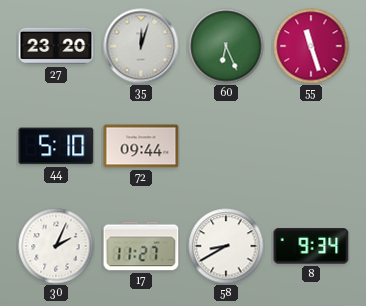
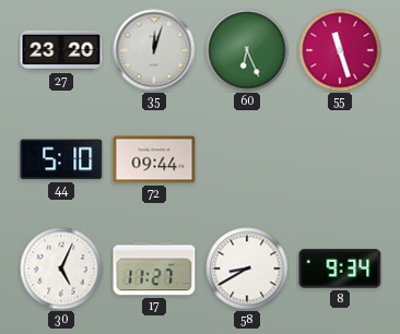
30: 2:04 -> 5:04
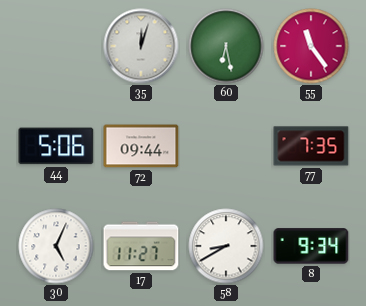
27: 23:20 -> none
60: 6:26 -> 6:28
55: 11:27 -> 11:24
44: 5:10 -> 5:06
77: none -> 7:35
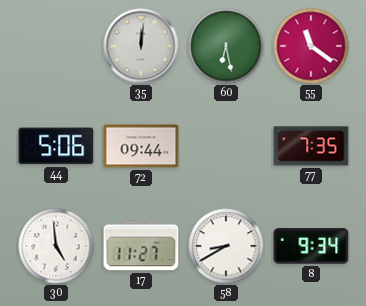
35: 12:03 -> 12:01
55: 11:24 -> 11:21
30: 5:04 -> 4:59
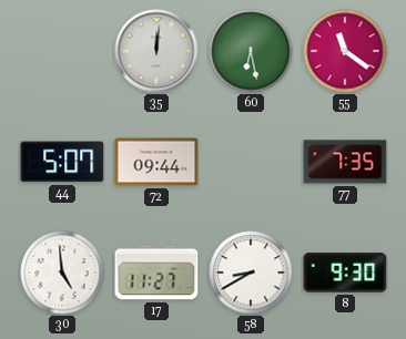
44: 5:06 -> 5:07
8: 9:34 -> 9:30
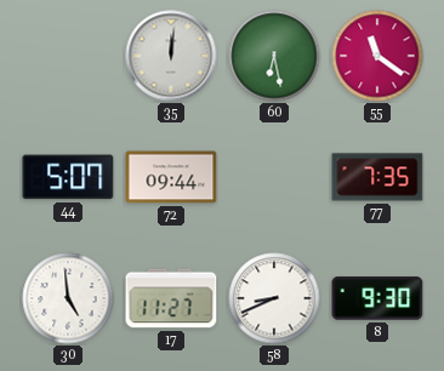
58: 8:40 -> 8:41
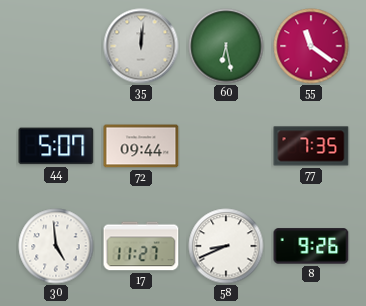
8: 9:30 -> 9:26
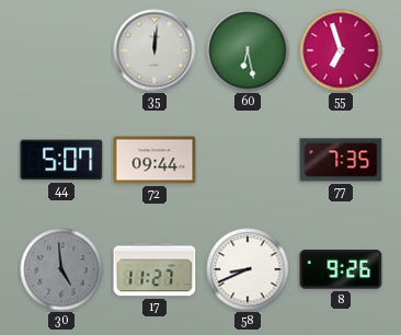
55: 11:21 -> 6:57
30 dial: white -> grey
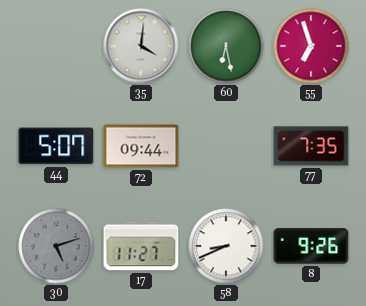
35: 12:01 -> 4:01
30: 4:59 -> 5:12
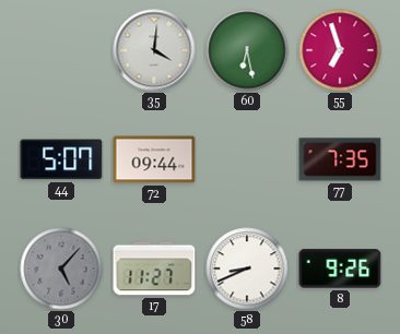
30: 5:12 -> 5:07
